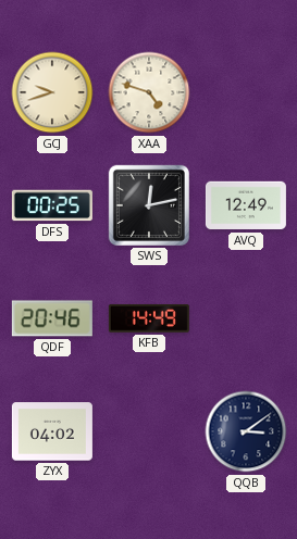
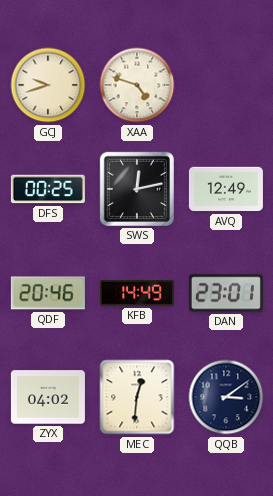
DAN: none -> 23:01
MEC: none -> 12:31
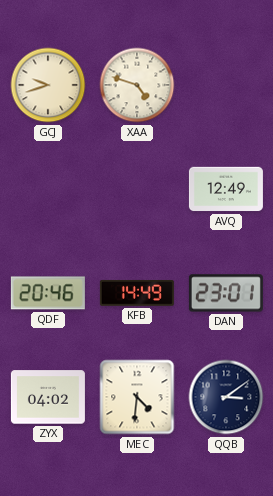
DFS: 00:25 -> none
SWS: 12:13 -> none
MEC: 12:31 -> 4:31
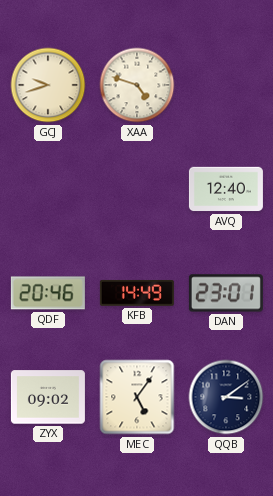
AVQ: 12:49 -> 12:40
ZYX: 04:02 -> 09:02
MEC: 4:31 -> 5:06
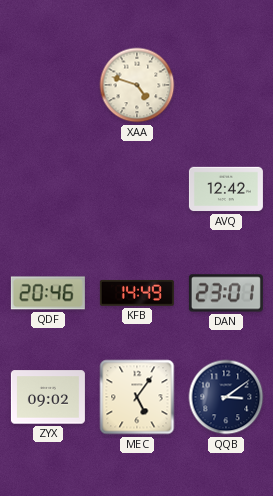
GCJ: 9:42 -> none
AVQ: 12:40 -> 12:42
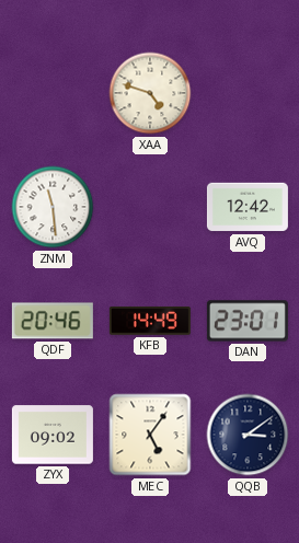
ZNM: none -> 11:29
